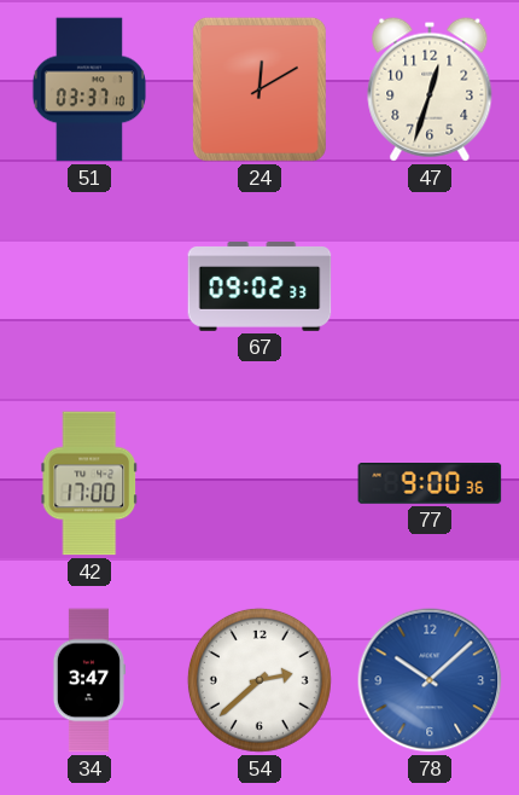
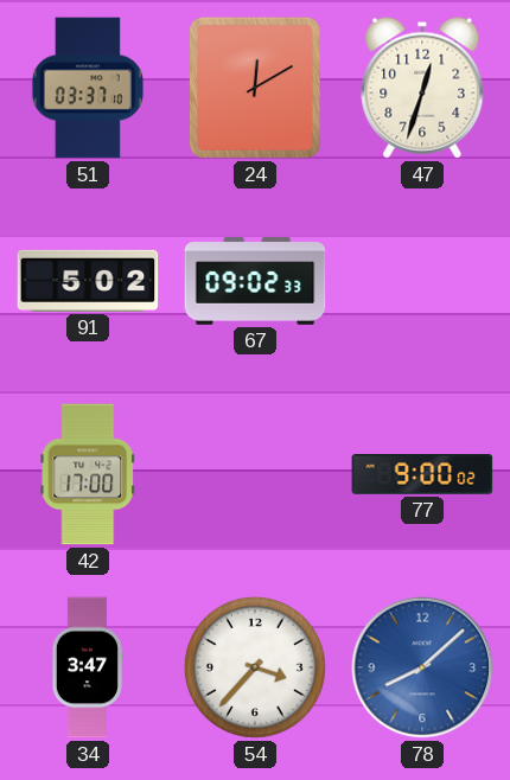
91: none -> 5:02
77: 9:00:36 -> 9:00:02
54: 2:38 -> 3:37
78: 10:08 -> 8:08
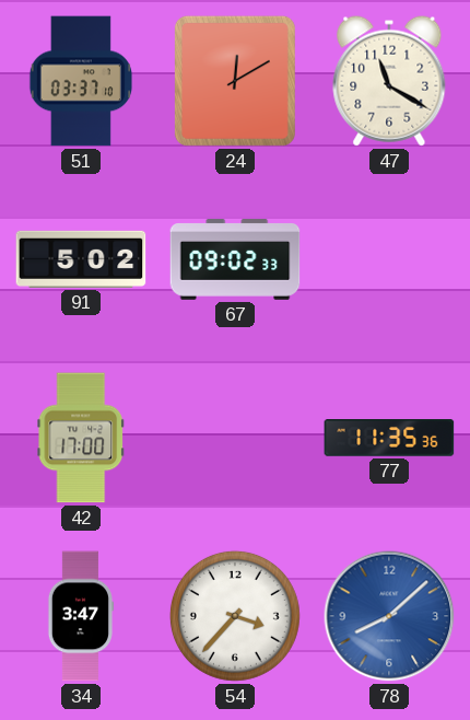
47: 12:33 -> 11:20
77: 9:00 -> 11:35
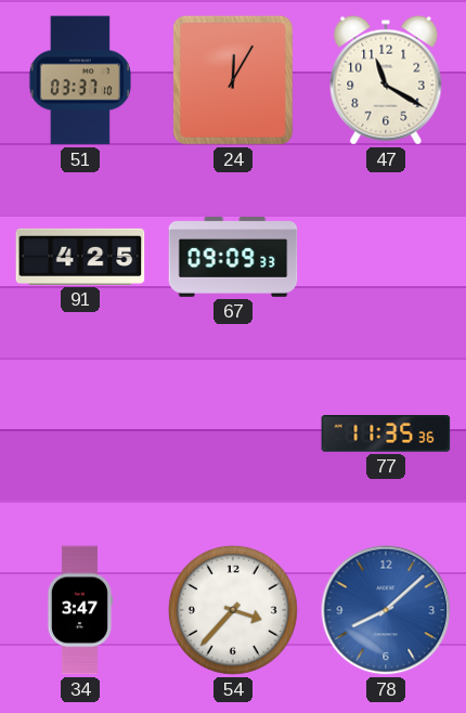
24: 12:10 -> 12:05
91: 5:02 -> 4:25
67: 09:02 -> 09:09
42: 17:00 -> none
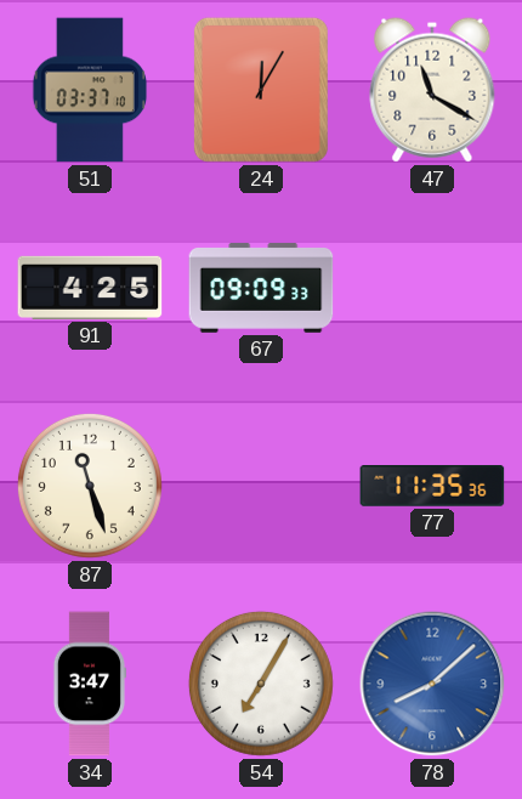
87: none -> 11:27
54: 3:37 -> 7:05
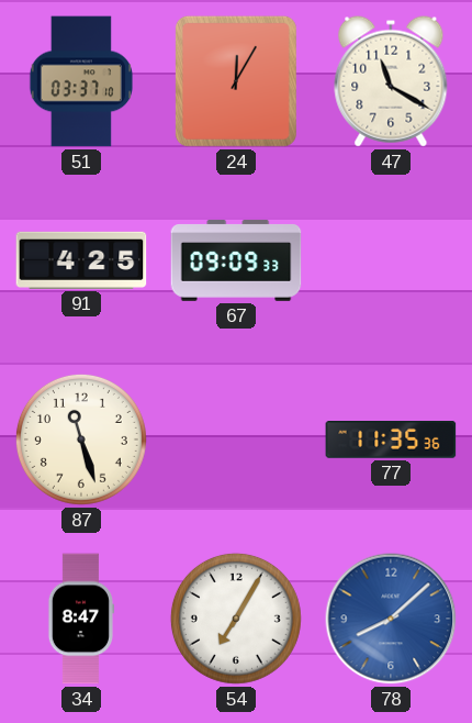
34: 3:47 -> 8:47
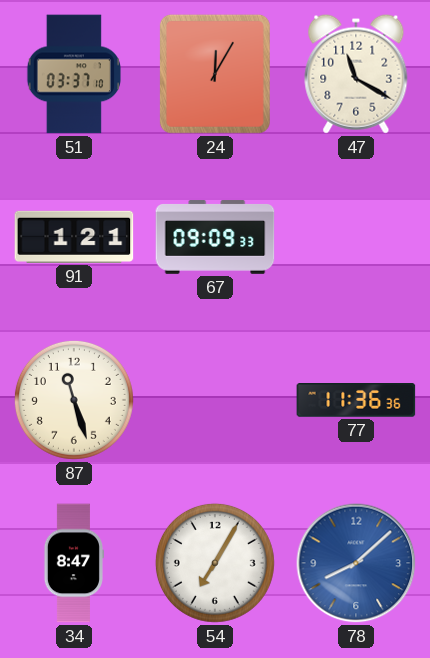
91: 4:25 -> 1:21
77: 11:35 -> 11:36
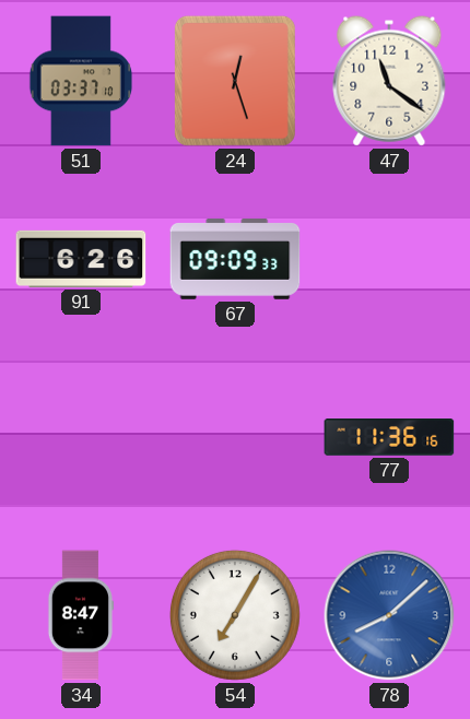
24: 12:05 -> 12:27
47: 11:20 -> 11:21
91: 1:21 -> 6:26
87: 11:27 -> none
77: 11:36:36 -> 11:36:16
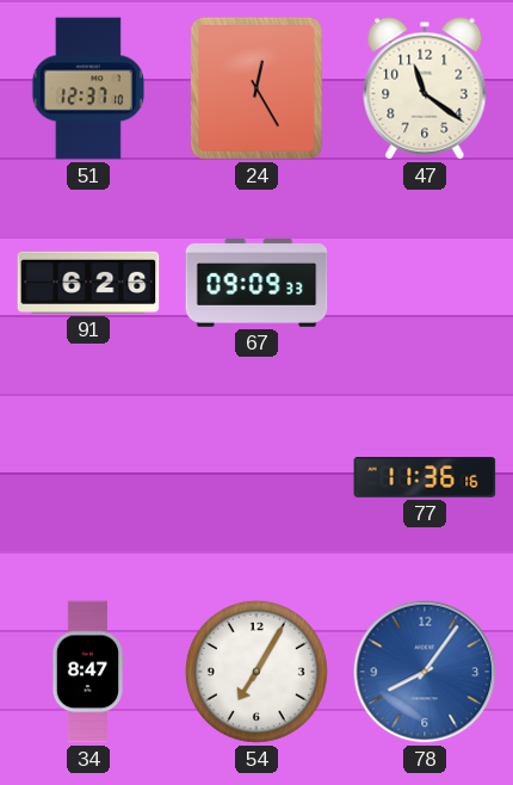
51: 03:37 -> 12:37
24: 12:27 -> 12:25
78: 8:08 -> 8:06
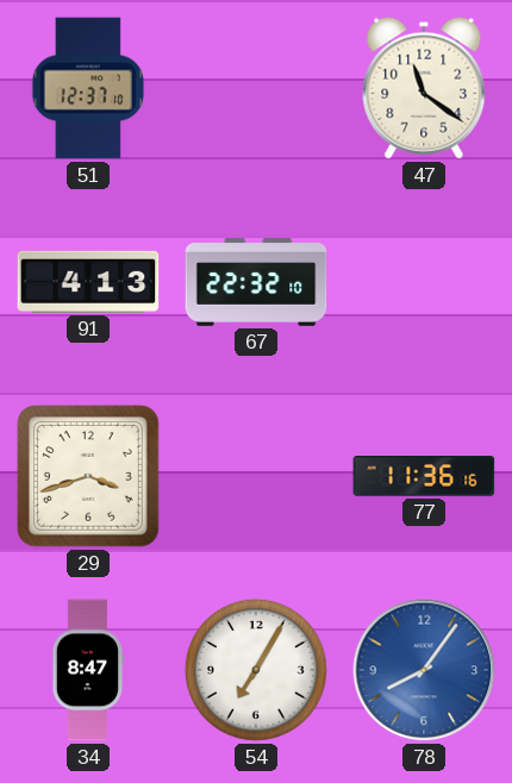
24: 12:25 -> none
91: 6:26 -> 4:13
67: 09:09 -> 22:32
29: none -> 3:42
